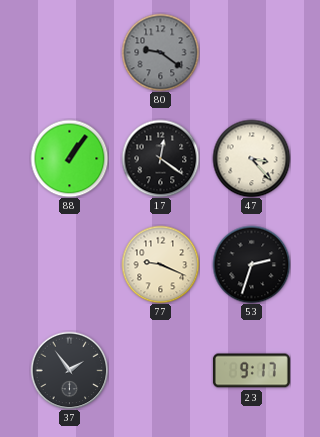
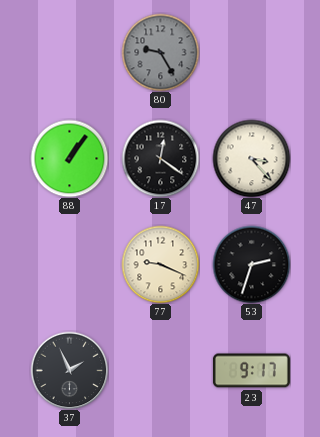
80: 9:21 -> 9:25
37: 1:54 -> 1:56
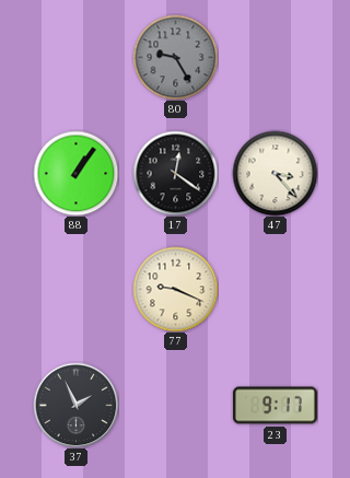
53: 2:33 -> none
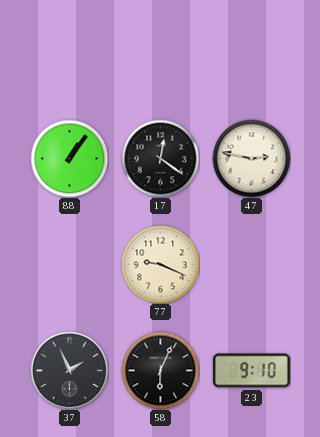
80: 9:25 -> none
47: 3:23 -> 2:47
58: none -> 6:04
23: 9:17 -> 9:10
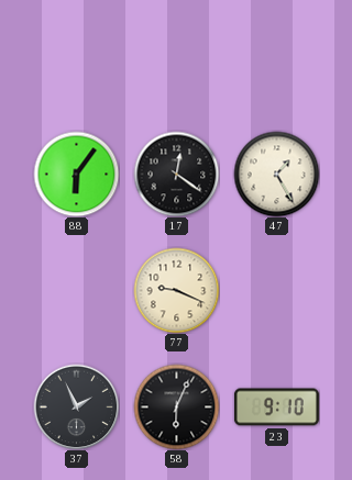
88: 1:06 -> 6:06
47: 2:47 -> 1:25
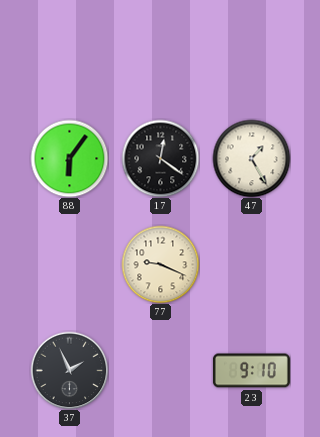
58: 6:04 -> none
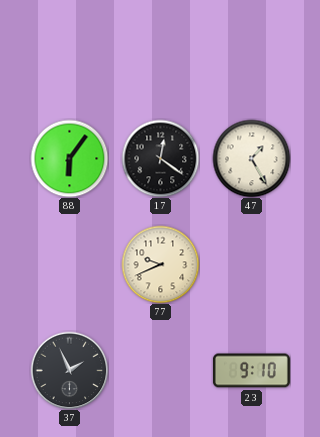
77: 9:19 -> 9:41
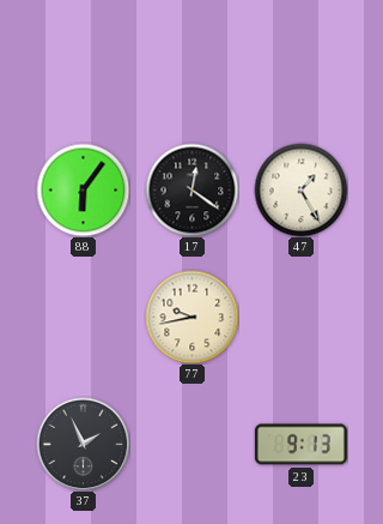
77: 9:41 -> 9:43
23: 9:10 -> 9:13
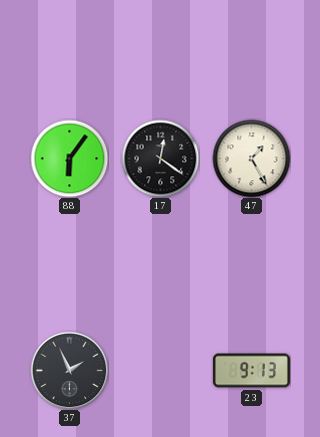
77: 9:43 -> none
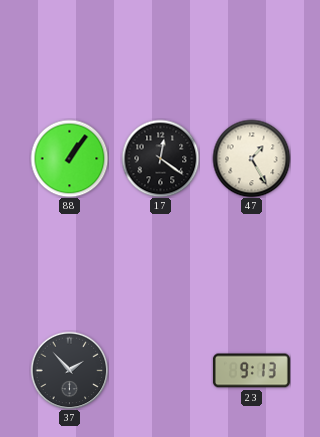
88: 6:06 -> 1:06
37: 1:56 -> 1:53
